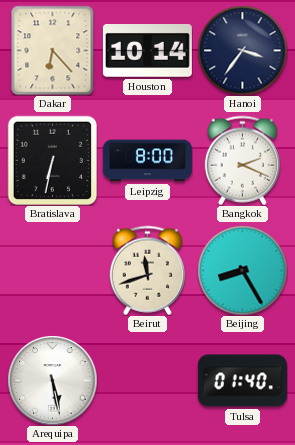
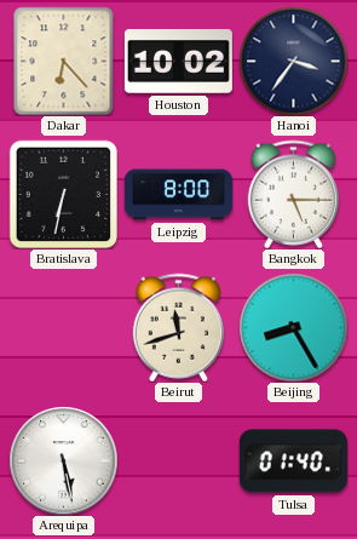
Houston: 10:14 -> 10:02
Bangkok: 2:19 -> 5:15
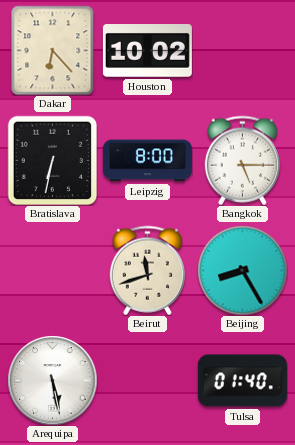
Hanoi: 3:36 -> none
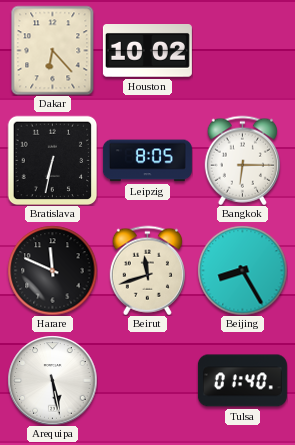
Leipzig: 8:00 -> 8:05
Bangkok: 5:15 -> 6:15
Harare: none -> 11:49
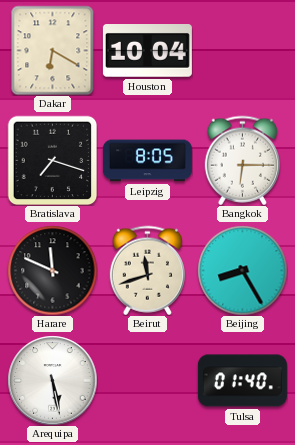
Dakar: 6:23 -> 6:20
Houston: 10:02 -> 10:04
Bratislava: 6:32 -> 7:18
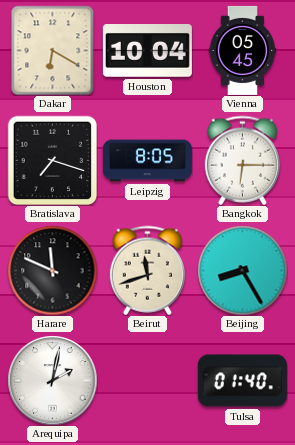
Vienna: none -> 05:45
Arequipa: 5:28 -> 2:02
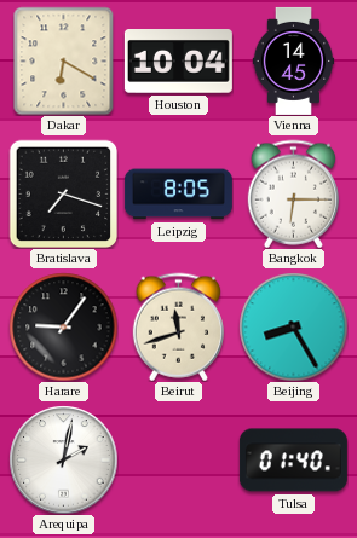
Vienna: 05:45 -> 14:45
Harare: 11:49 -> 9:06
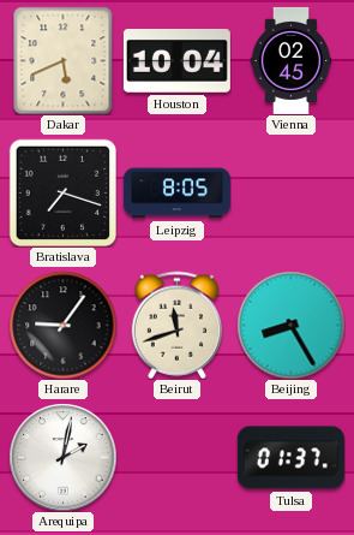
Dakar: 6:20 -> 5:41
Vienna: 14:45 -> 02:45
Bangkok: 6:15 -> none
Tulsa: 01:40 -> 01:37
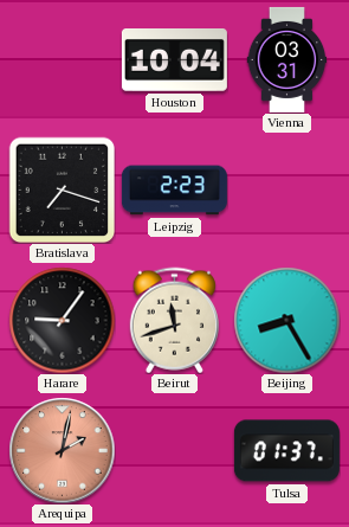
Dakar: 5:41 -> none
Vienna: 02:45 -> 03:31
Leipzig: 8:05 -> 2:23
Arequipa dial: white -> salmon
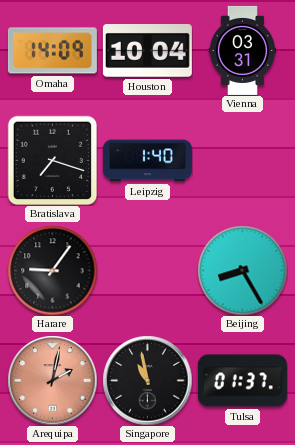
Omaha: none -> 14:09
Leipzig: 2:23 -> 1:40
Beirut: 11:42 -> none
Singapore: none -> 10:58
